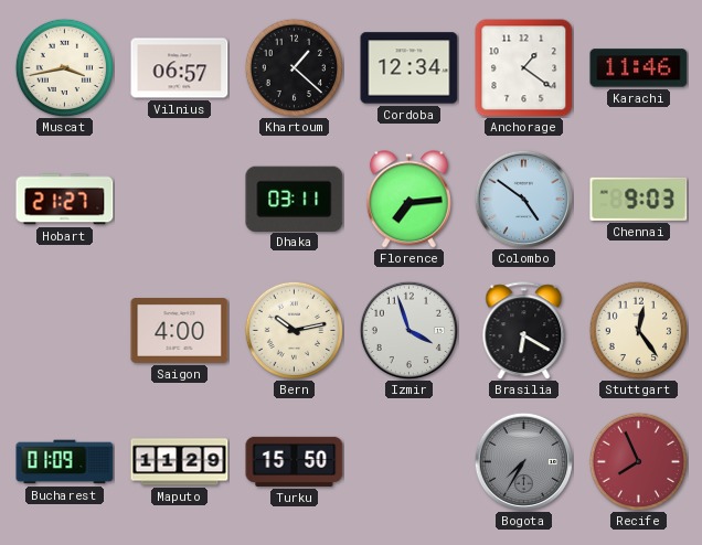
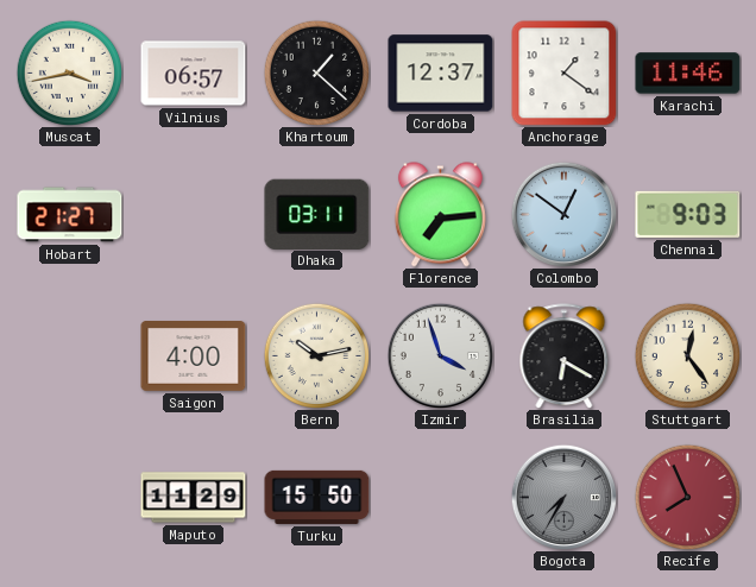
Cordoba: 12:34 -> 12:37
Colombo: 4:51 -> 12:51
Bucharest: 01:09 -> none
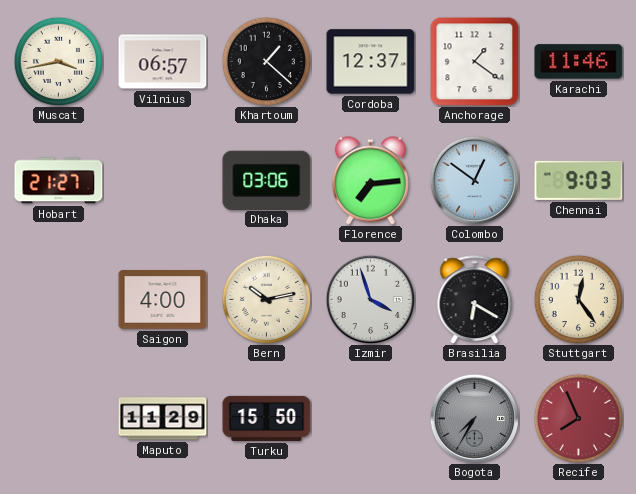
Dhaka: 03:11 -> 03:06
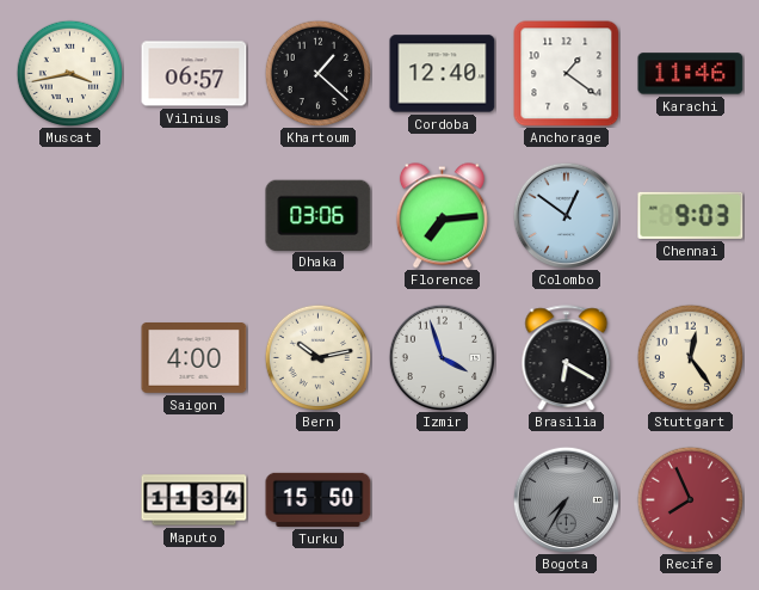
Cordoba: 12:37 -> 12:40
Hobart: 21:27 -> none
Maputo: 11:29 -> 11:34
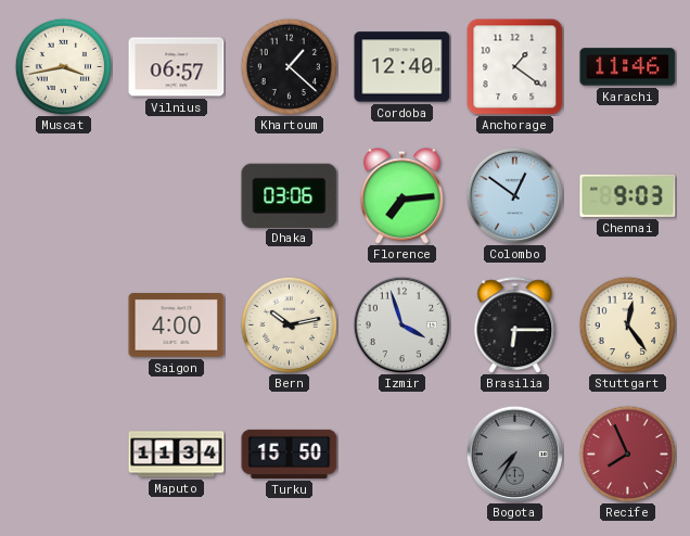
Brasilia: 6:20 -> 6:15
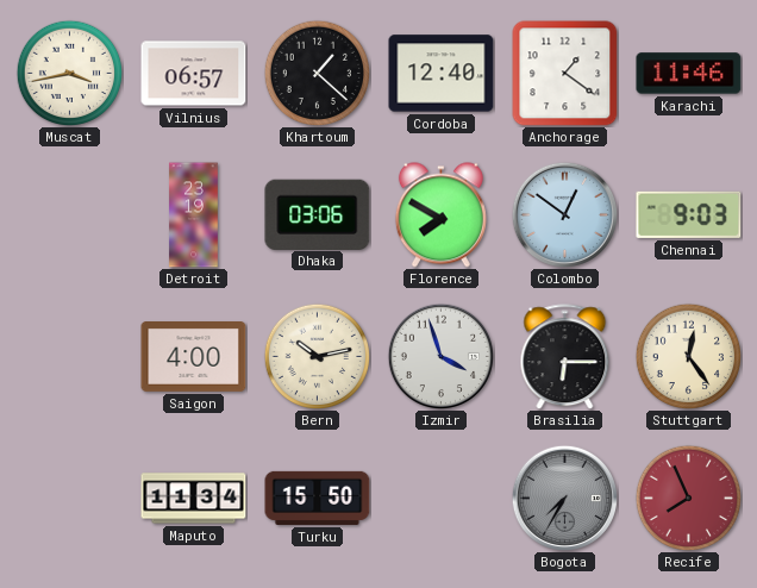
Detroit: none -> 23:19
Florence: 7:14 -> 7:50
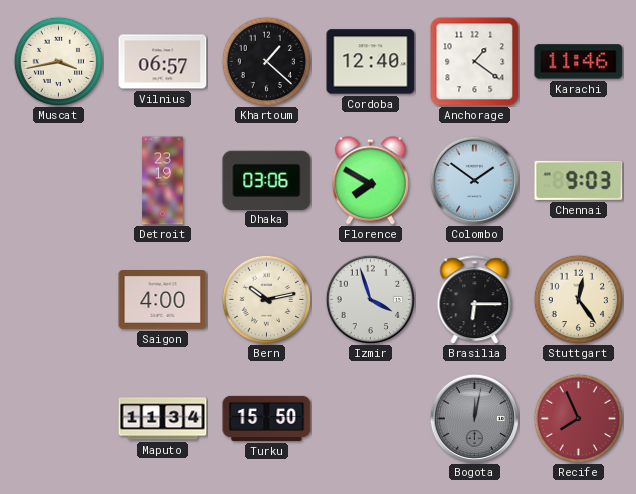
Colombo: 12:51 -> 1:51
Bogota: 7:35 -> 12:02
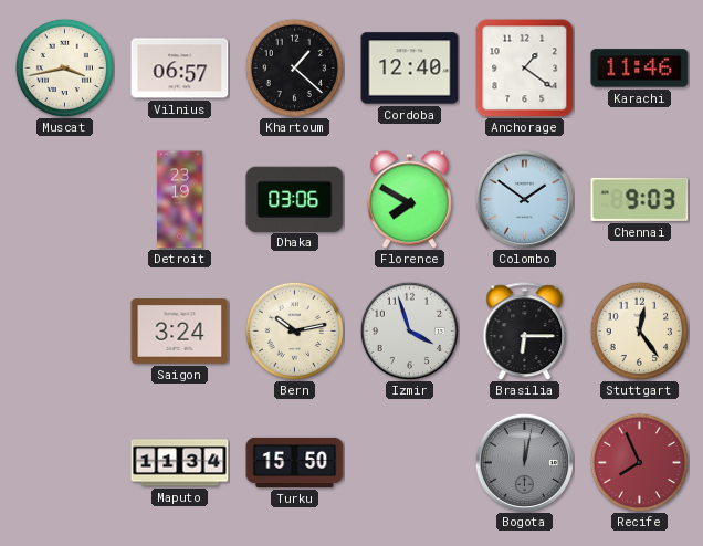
Saigon: 4:00 -> 3:24
